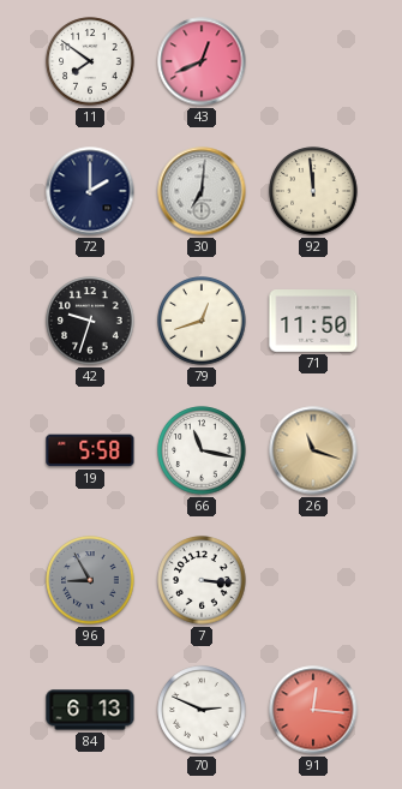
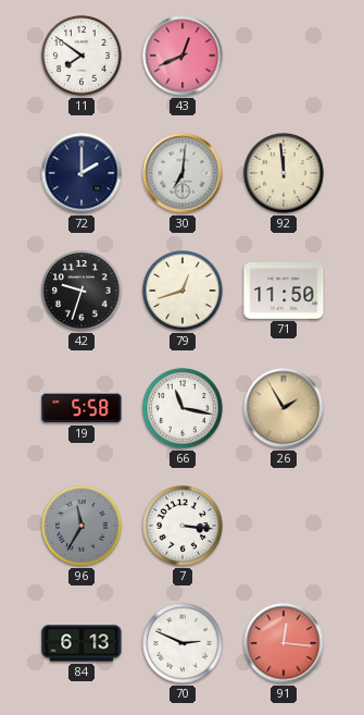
26: 11:18 -> 1:55
96: 8:55 -> 11:35
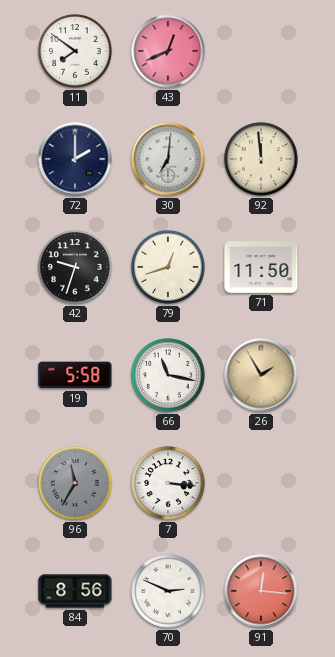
84: 6:13 -> 8:56
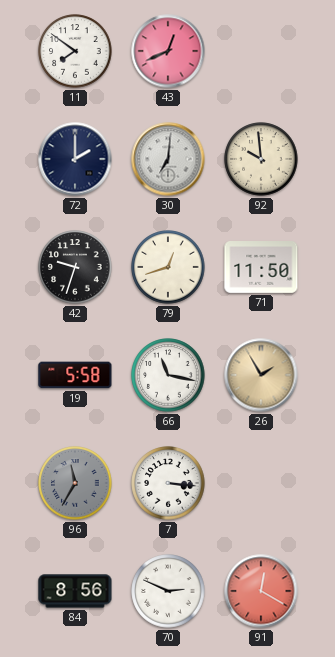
92: 11:59 -> 9:59
91: 12:16 -> 12:20
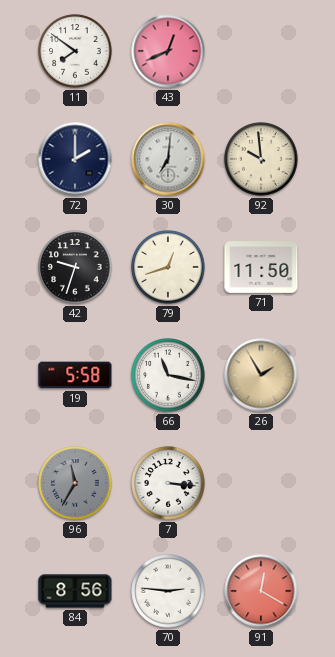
70: 2:49 -> 2:46
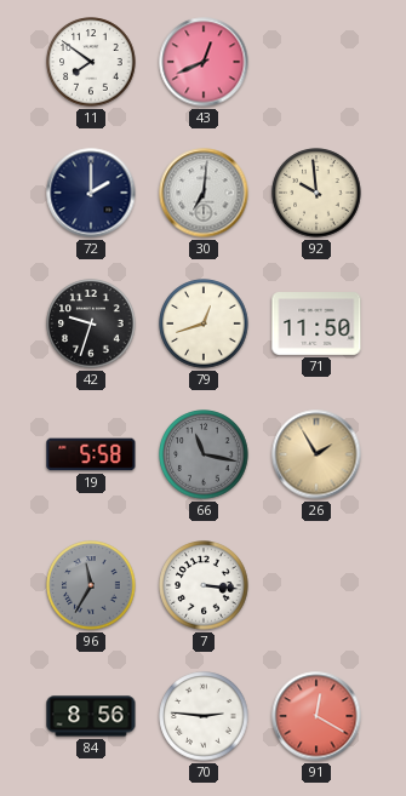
66 dial: white -> grey
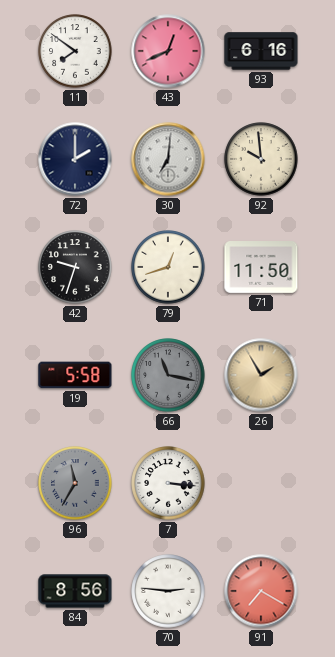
93: none -> 6:16
91: 12:20 -> 7:20
